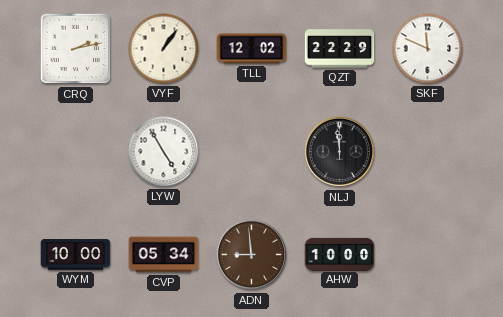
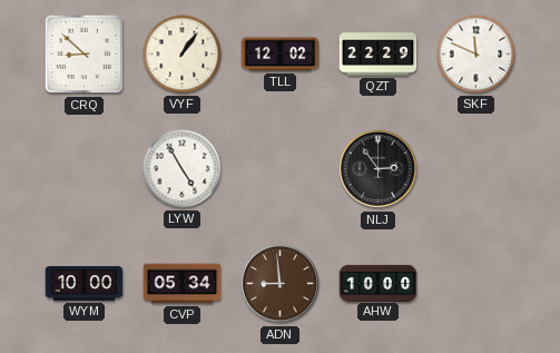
CRQ: 2:13 -> 8:52
NLJ: 11:59 -> 2:54
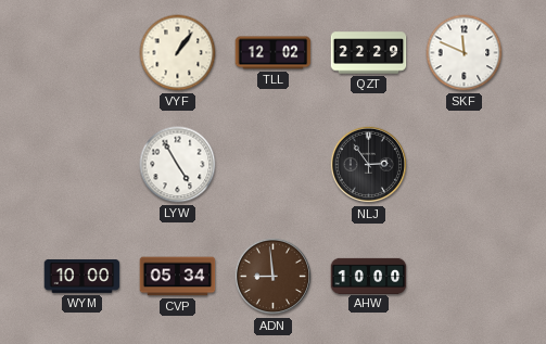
CRQ: 8:52 -> none
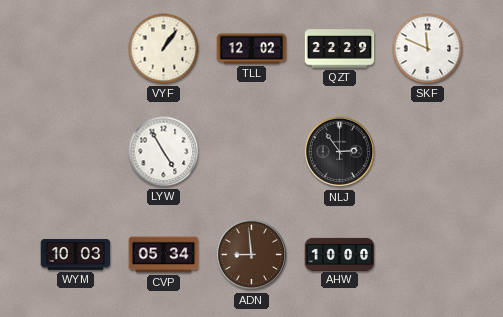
WYM: 10:00 -> 10:03
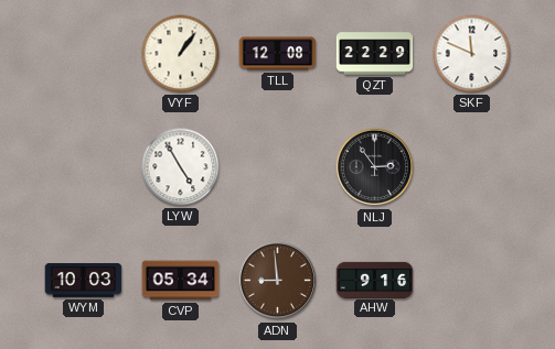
TLL: 12:02 -> 12:08
AHW: 10:00 -> 9:16
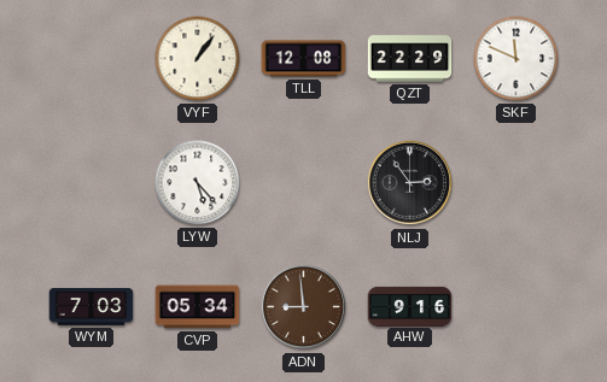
LYW: 4:55 -> 5:23
WYM: 10:03 -> 7:03
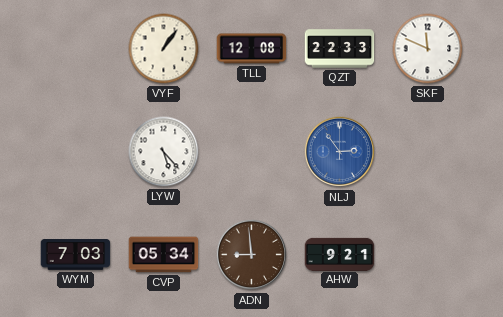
QZT: 22:29 -> 22:33
NLJ dial: black -> blue
AHW: 9:16 -> 9:21
